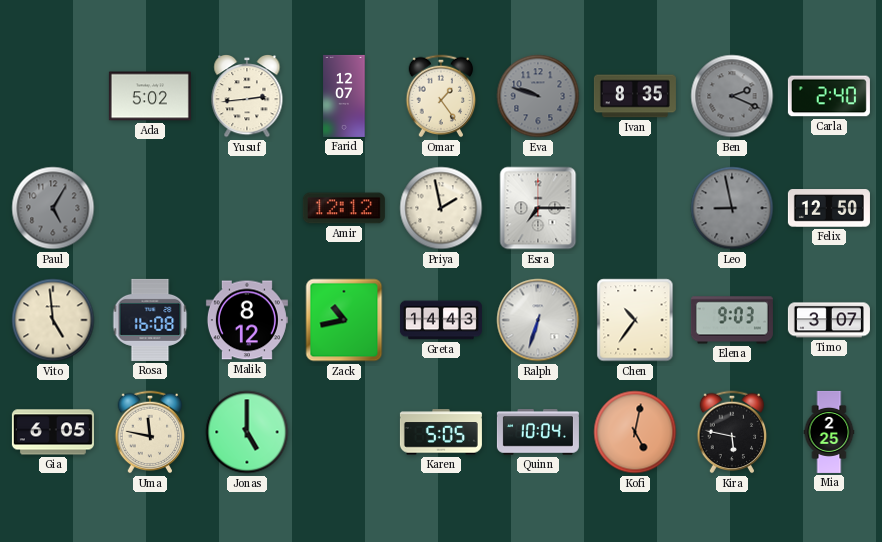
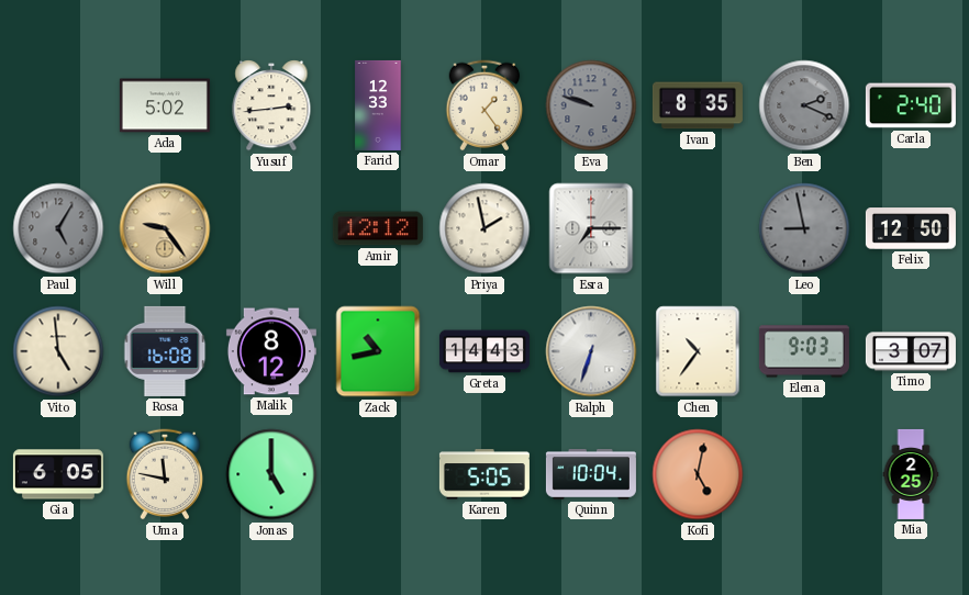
Farid: 12:07 -> 12:33
Will: none -> 9:24
Kira: 5:47 -> none
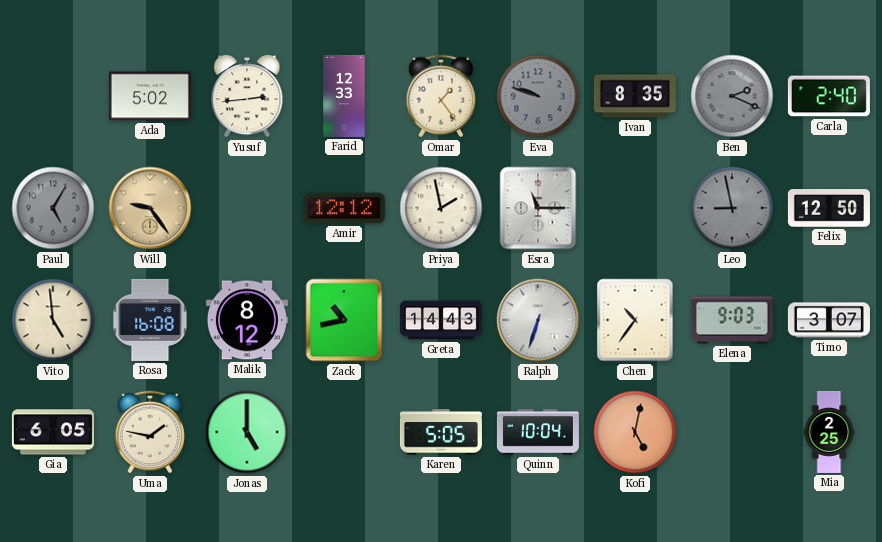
Esra: 7:15 -> 11:15
Uma: 11:47 -> 1:47
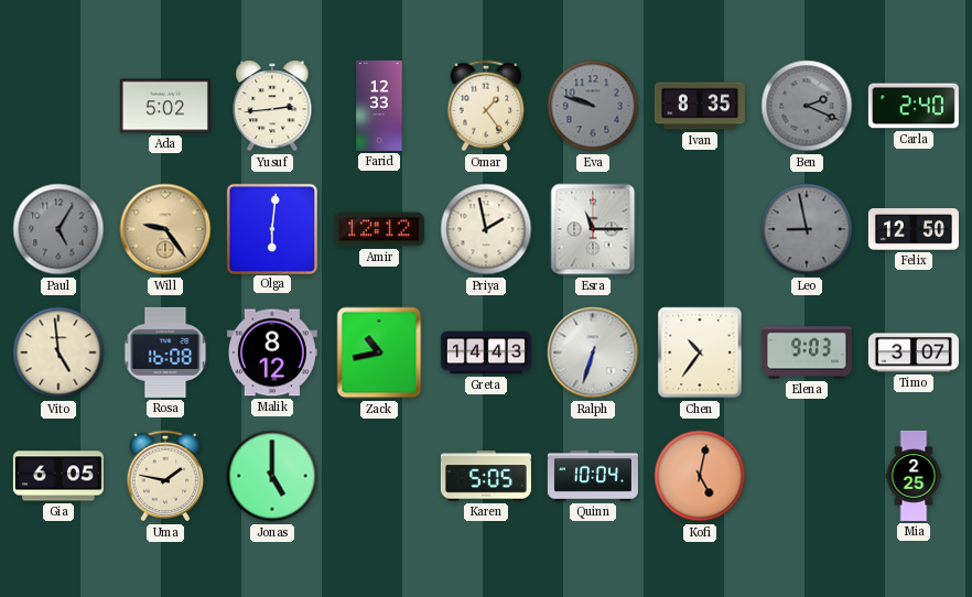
Olga: none -> 6:01
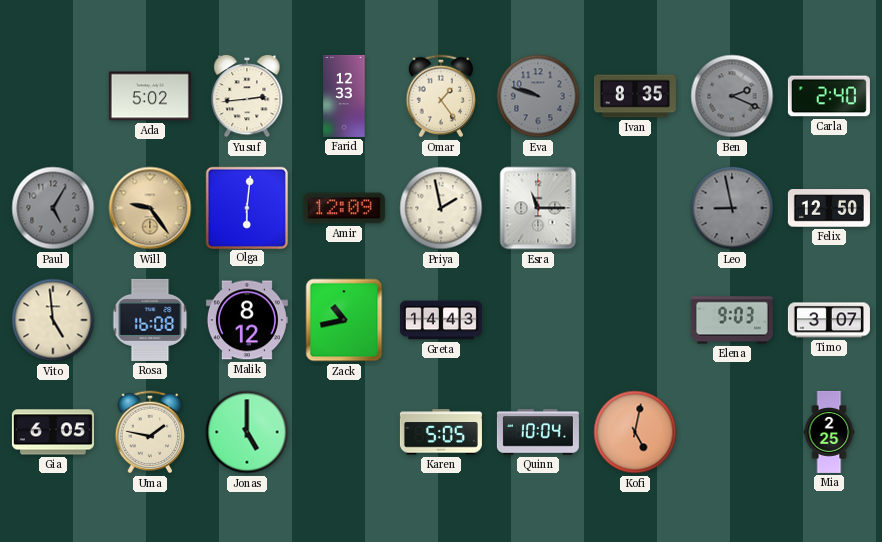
Amir: 12:12 -> 12:09
Ralph: 6:33 -> none
Chen: 10:36 -> none
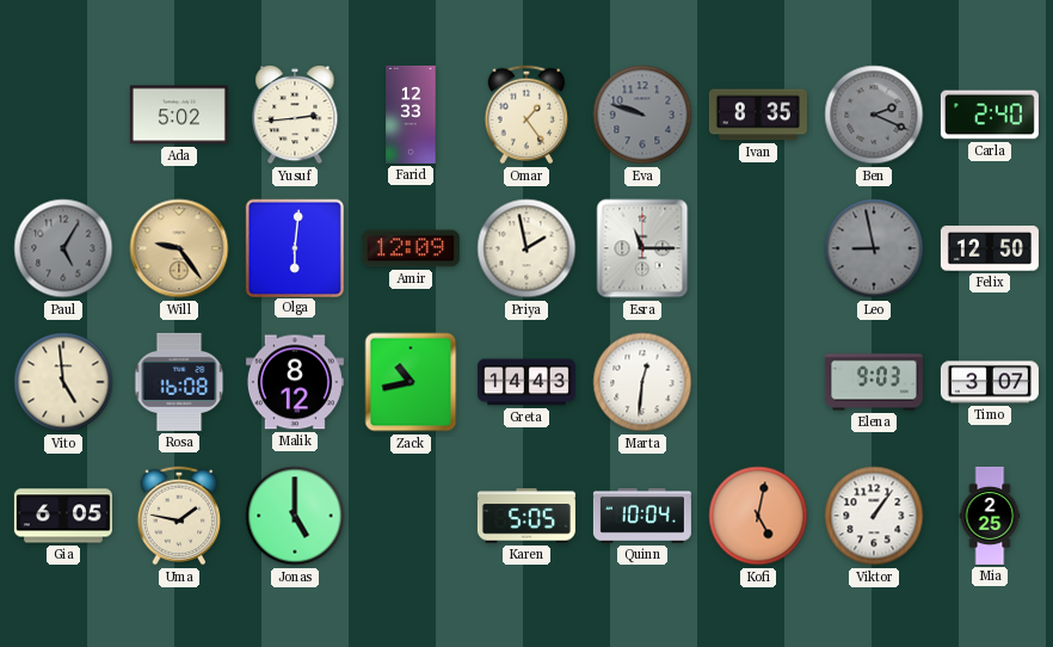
Marta: none -> 12:31
Viktor: none -> 1:06
